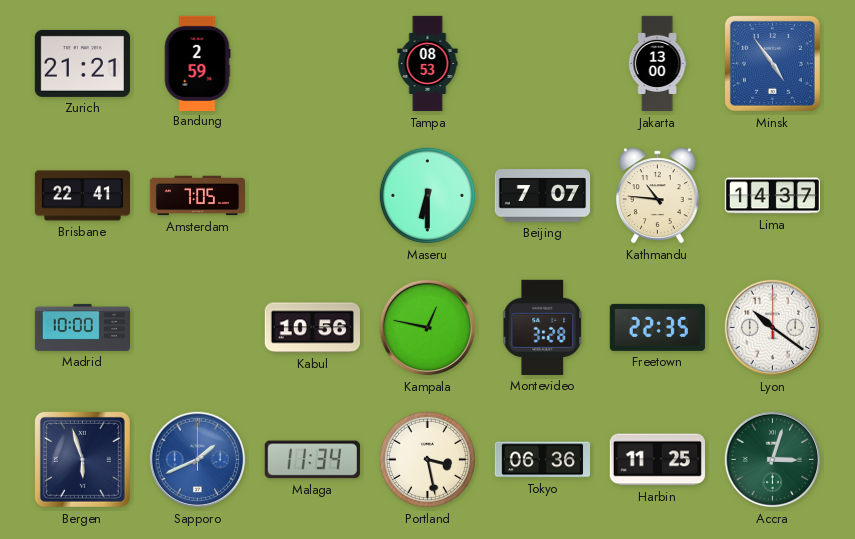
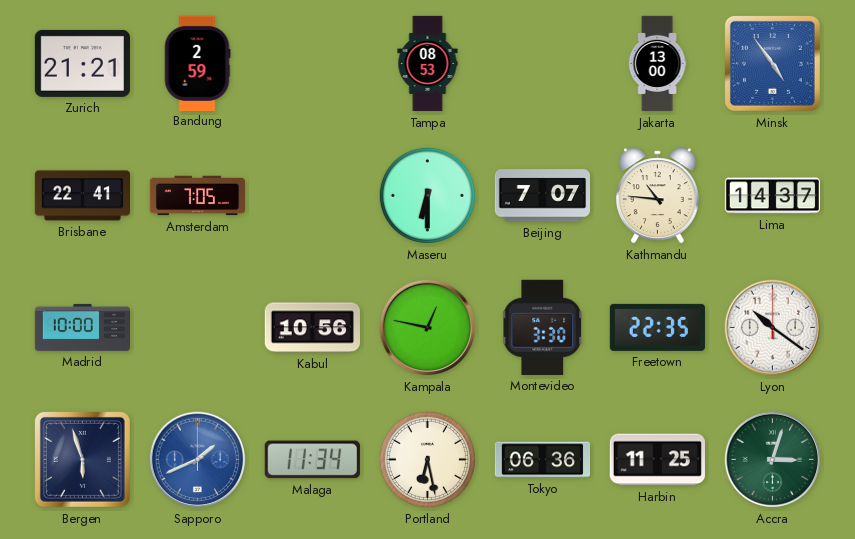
Montevideo: 3:28 -> 3:30
Portland: 3:28 -> 6:28
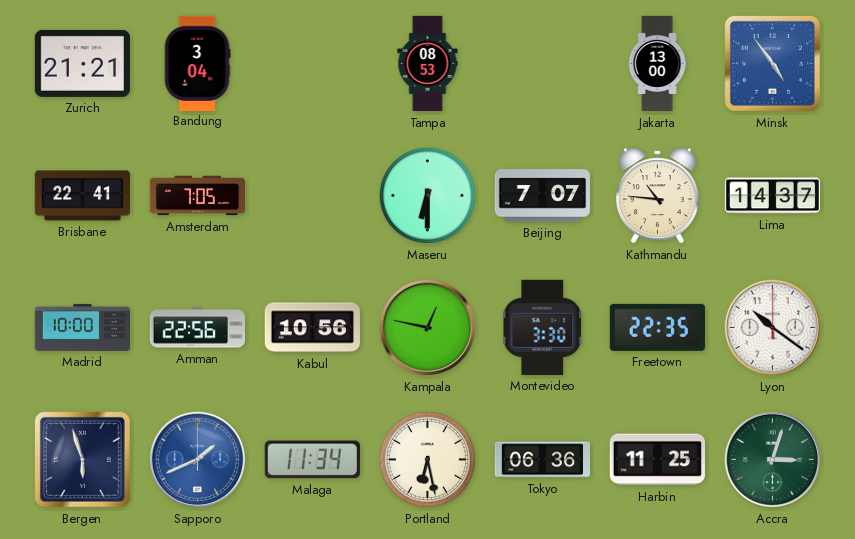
Bandung: 2:59 -> 3:04
Amman: none -> 22:56
